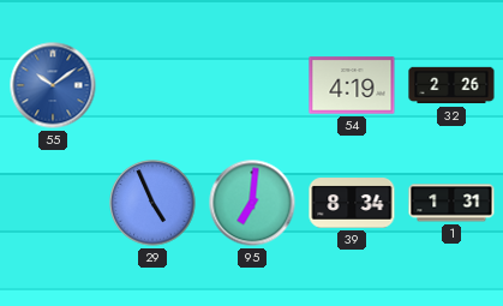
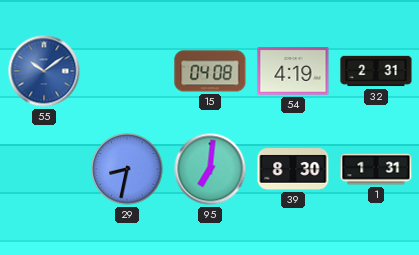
15: none -> 04:08
32: 2:26 -> 2:31
29: 4:56 -> 8:32
39: 8:34 -> 8:30
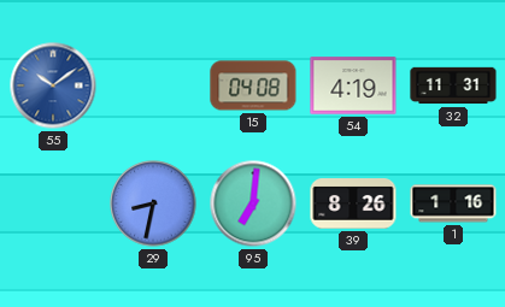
32: 2:31 -> 11:31
39: 8:30 -> 8:26
1: 1:31 -> 1:16
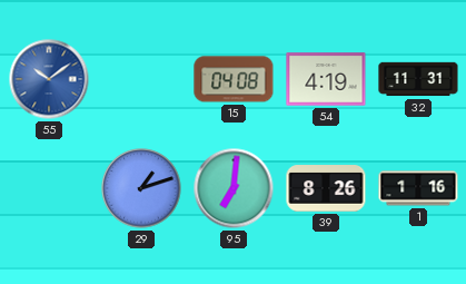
29: 8:32 -> 1:12
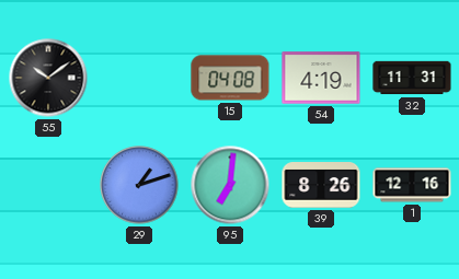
55 dial: blue -> black
1: 1:16 -> 12:16
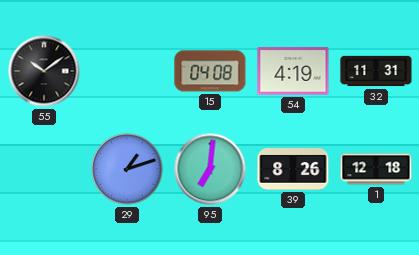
1: 12:16 -> 12:18
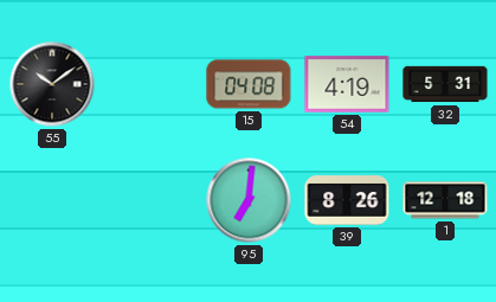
32: 11:31 -> 5:31
29: 1:12 -> none
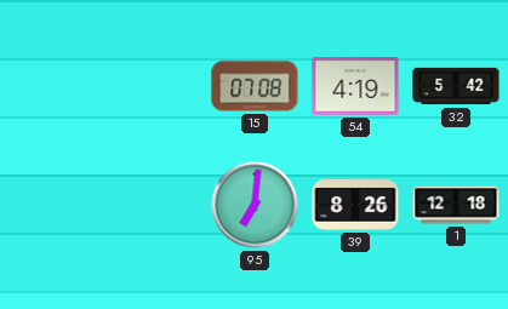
55: 10:09 -> none
15: 04:08 -> 07:08
32: 5:31 -> 5:42
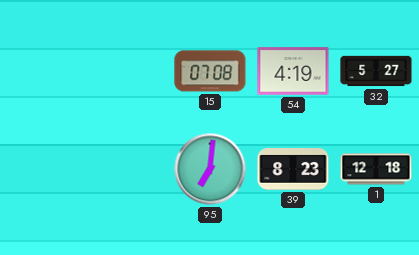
32: 5:42 -> 5:27
39: 8:26 -> 8:23
